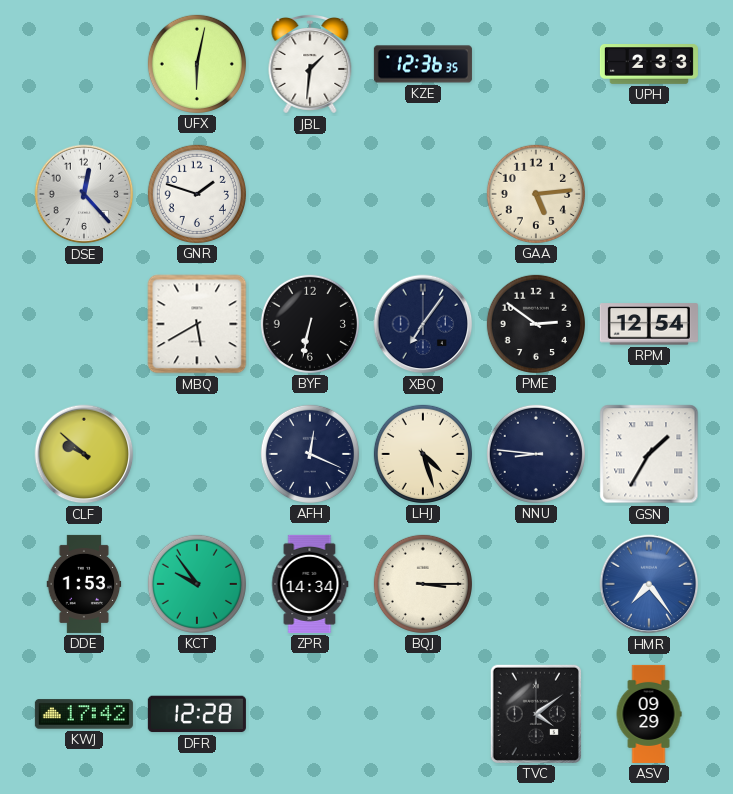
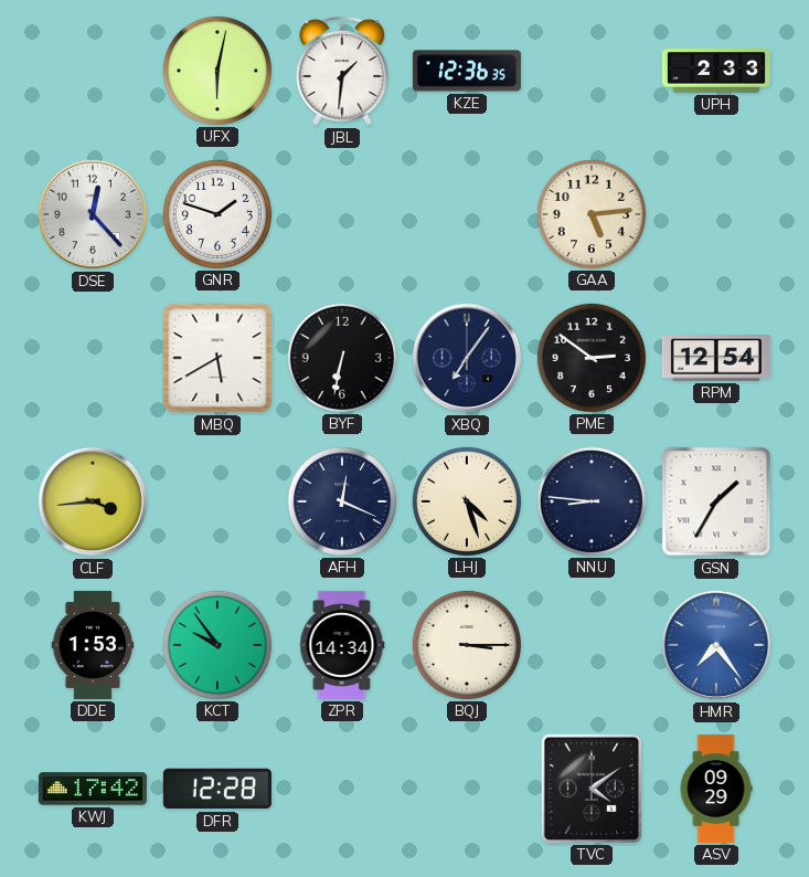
CLF: 9:52 -> 3:44
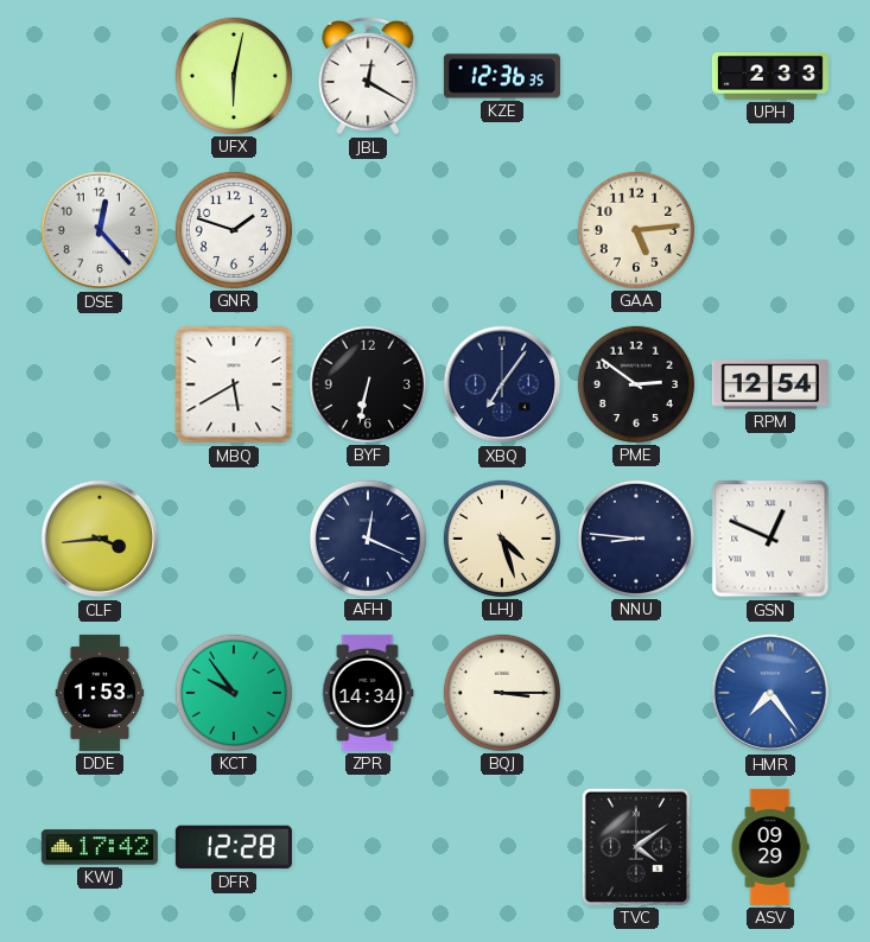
JBL: 1:31 -> 12:20
GSN: 1:35 -> 12:49
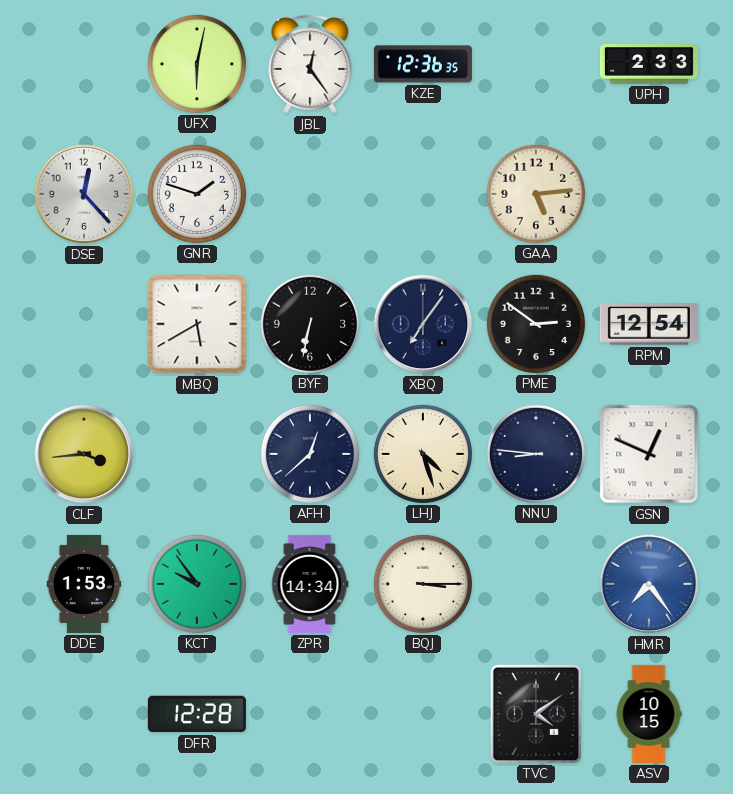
JBL: 12:20 -> 12:24
AFH: 12:19 -> 12:38
KWJ: 17:42 -> none
ASV: 09:29 -> 10:15
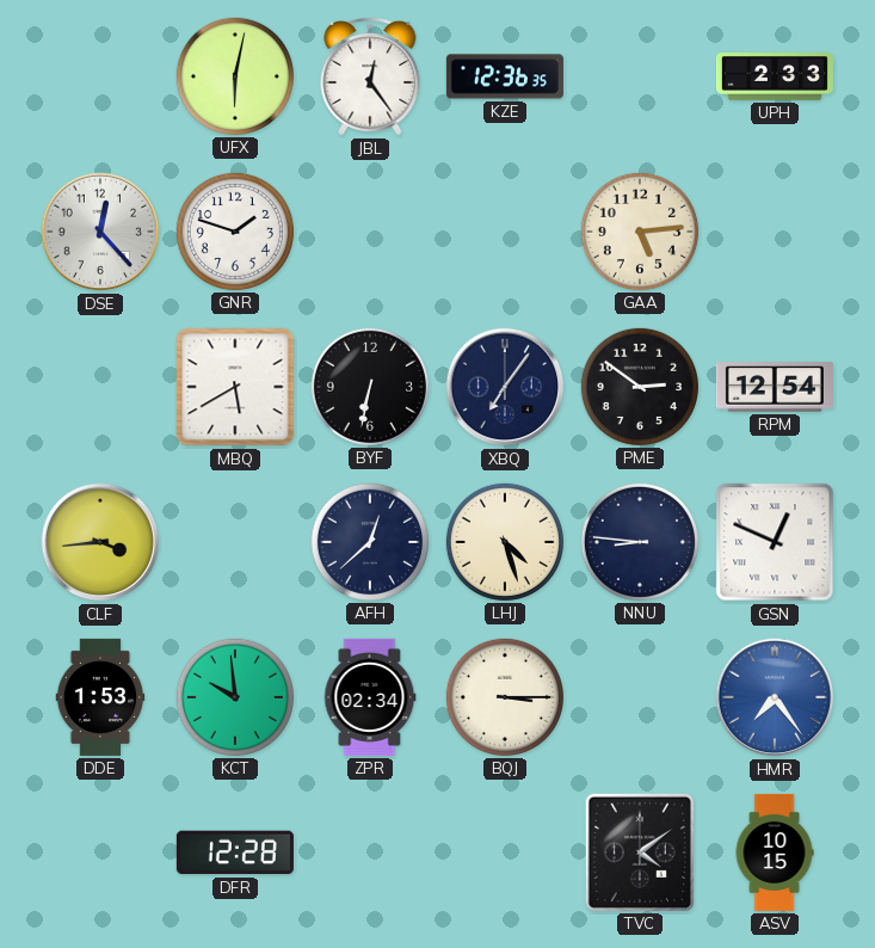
KCT: 9:54 -> 9:59
ZPR: 14:34 -> 02:34
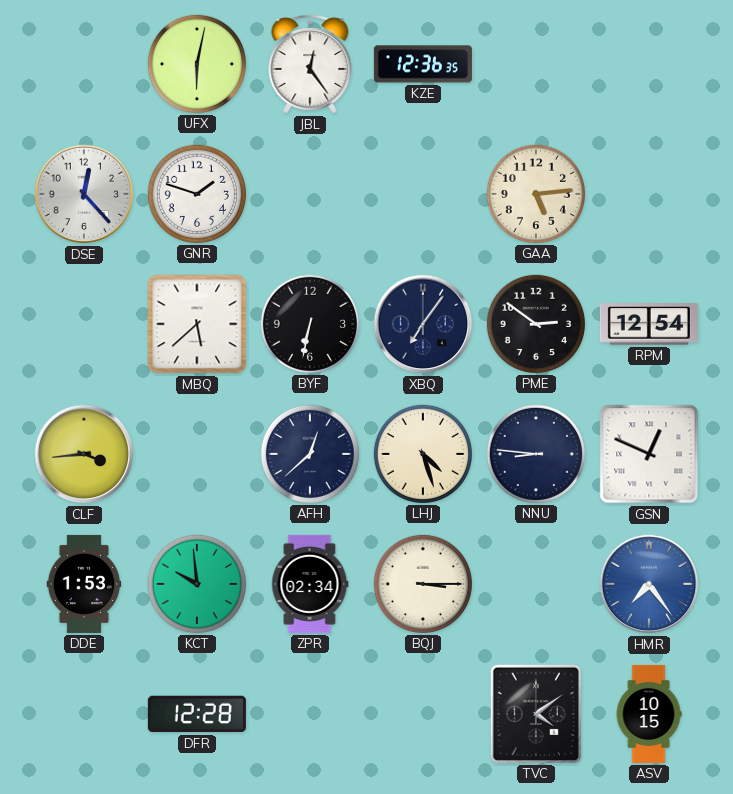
UPH: 2:33 -> none
MBQ: 5:40 -> 5:38
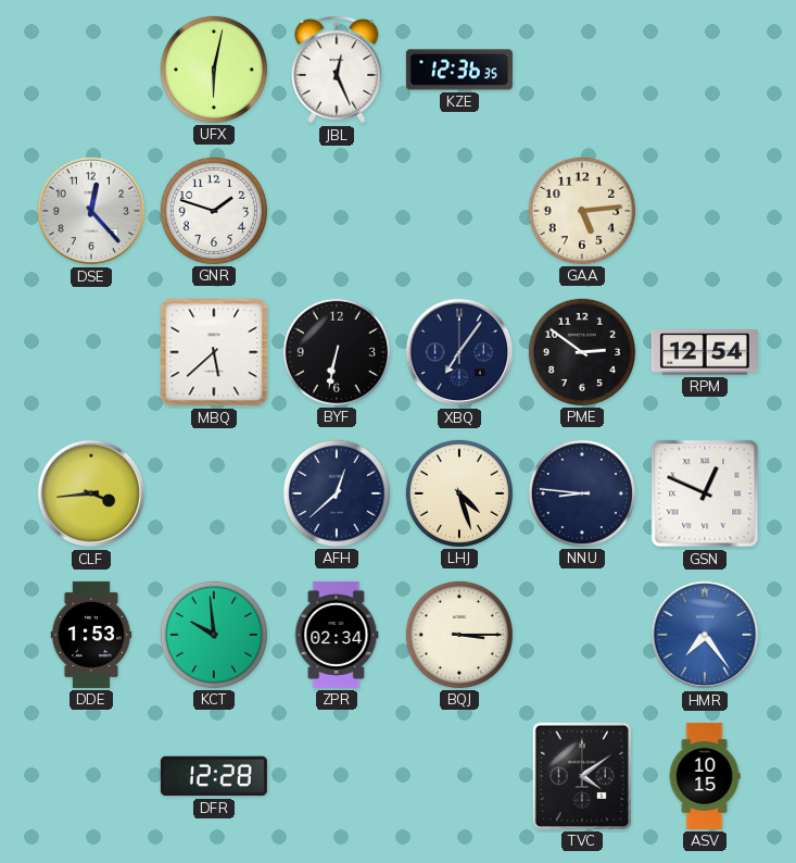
JBL: 12:24 -> 12:26
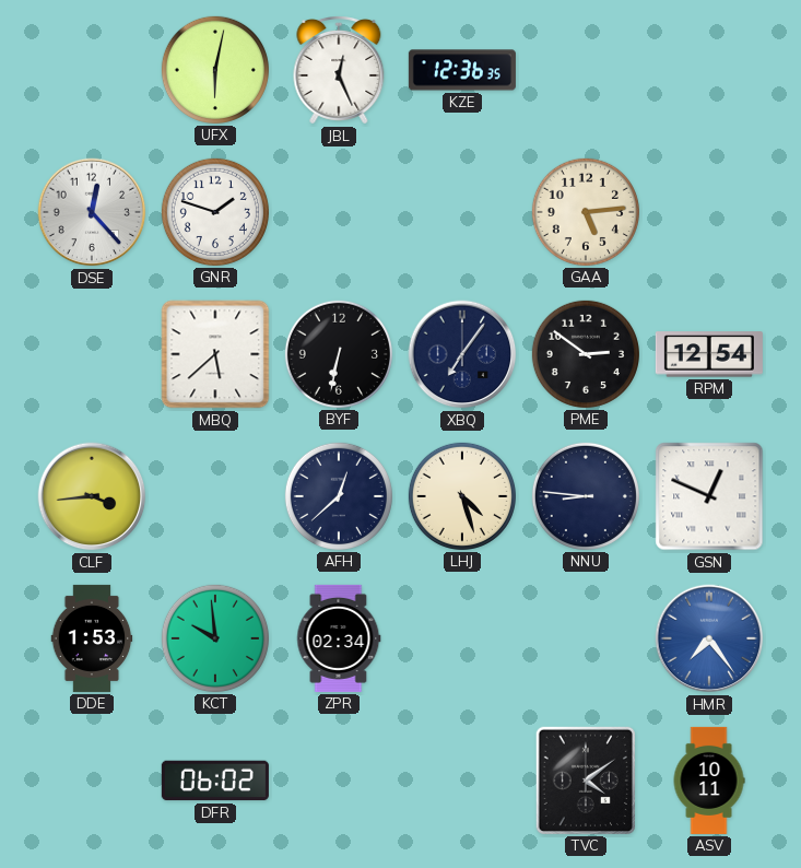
BQJ: 3:15 -> none
DFR: 12:28 -> 06:02
ASV: 10:15 -> 10:11
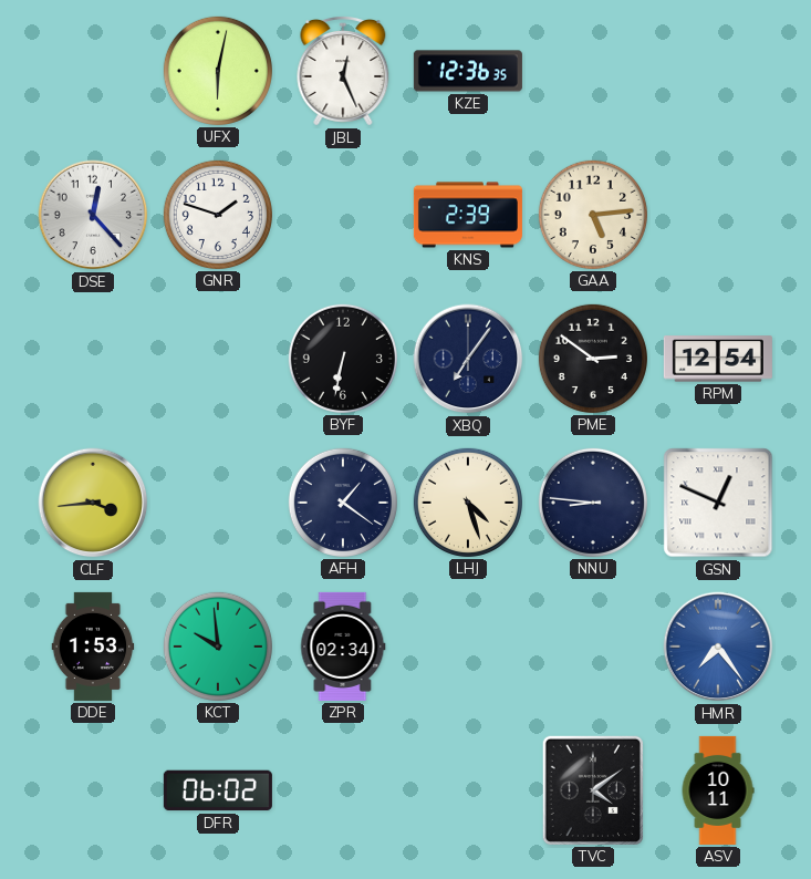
KNS: none -> 2:39
MBQ: 5:38 -> none
AFH: 12:38 -> 1:21
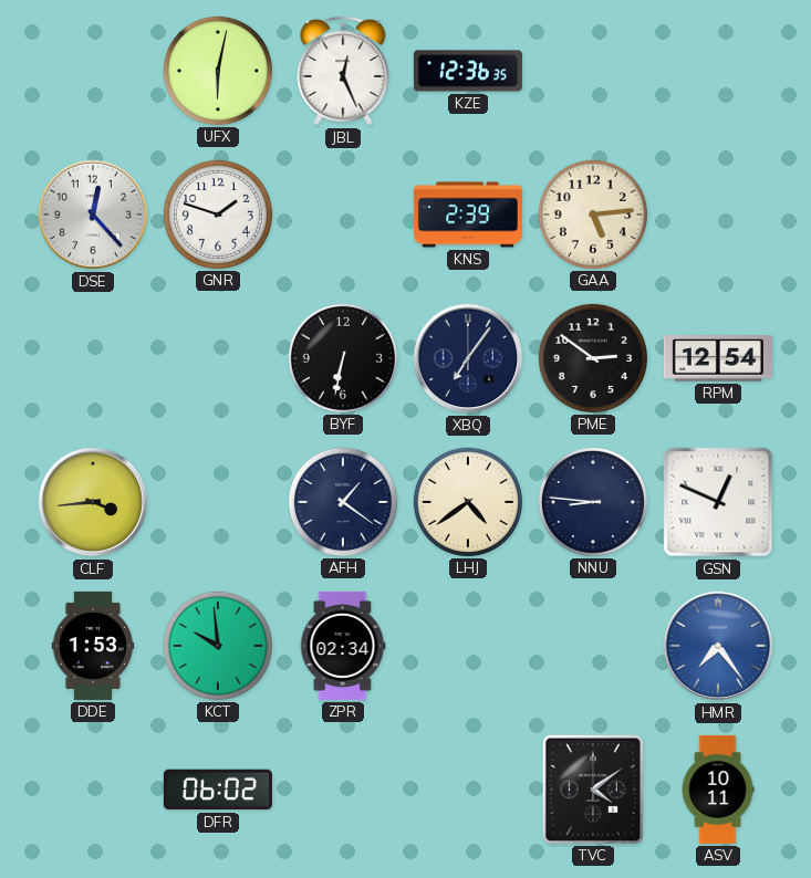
LHJ: 4:27 -> 4:39
